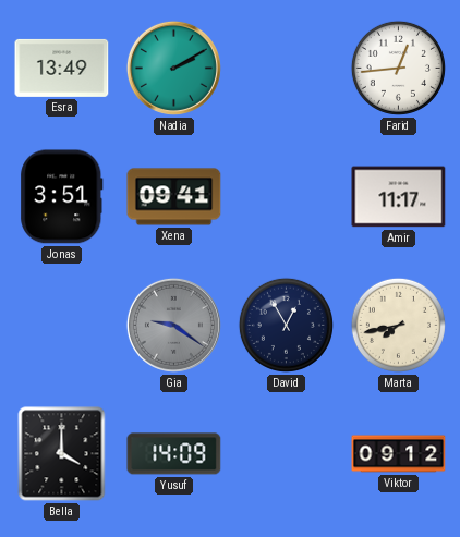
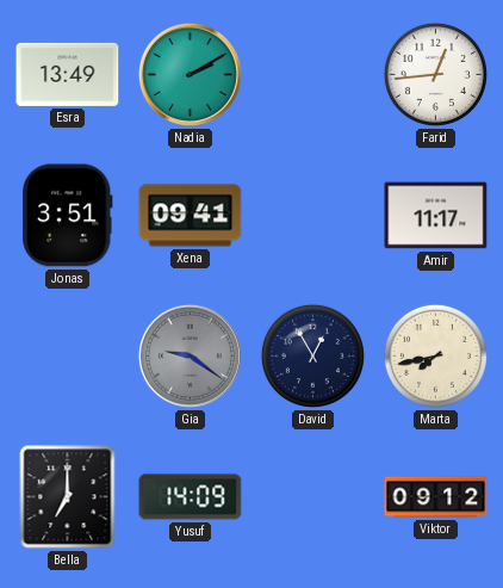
Bella: 4:00 -> 7:00
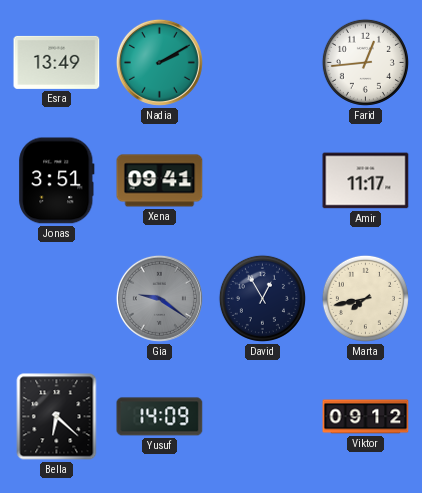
Bella: 7:00 -> 6:22
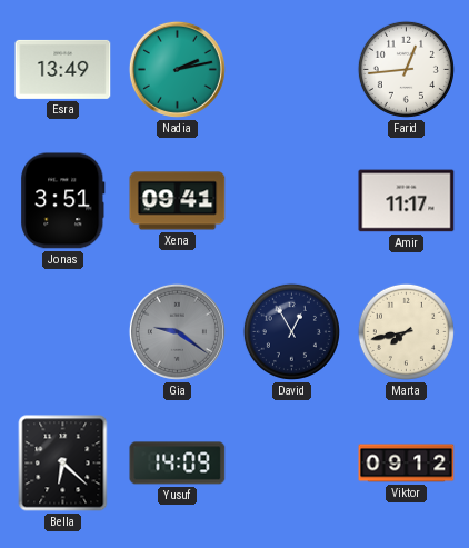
Nadia: 2:10 -> 2:13
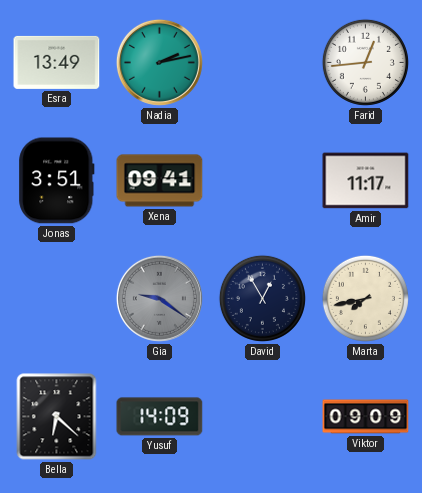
Viktor: 09:12 -> 09:09
